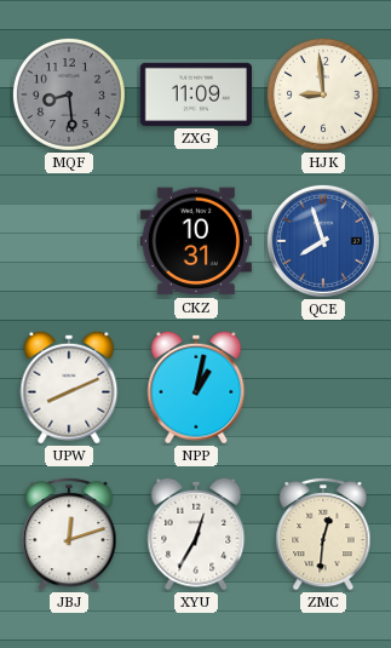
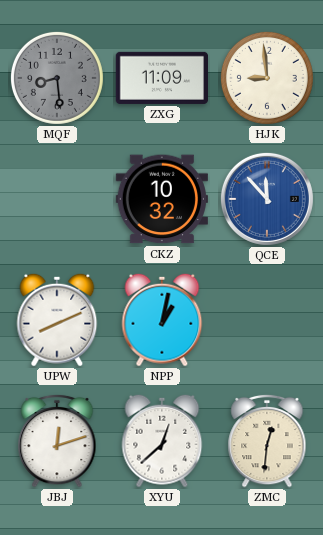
CKZ: 10:31 -> 10:32
QCE: 7:57 -> 11:53
XYU: 12:35 -> 12:38
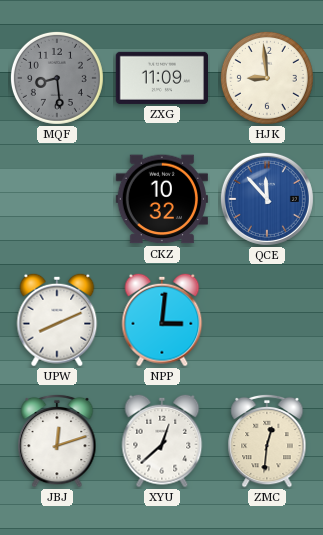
NPP: 1:02 -> 3:01
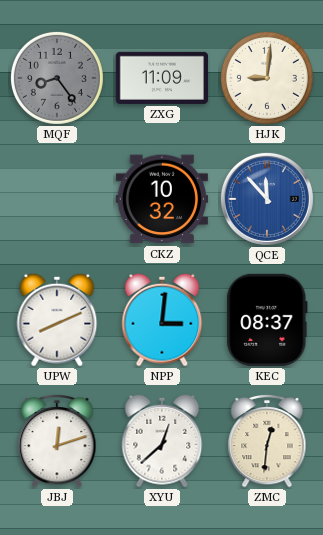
MQF: 8:29 -> 8:24
HJK: 8:59 -> 9:01
KEC: none -> 08:37
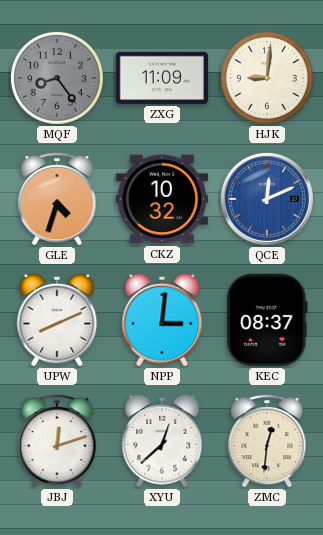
GLE: none -> 4:33
QCE: 11:53 -> 12:11
